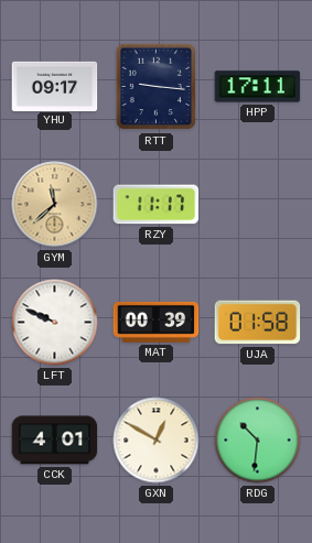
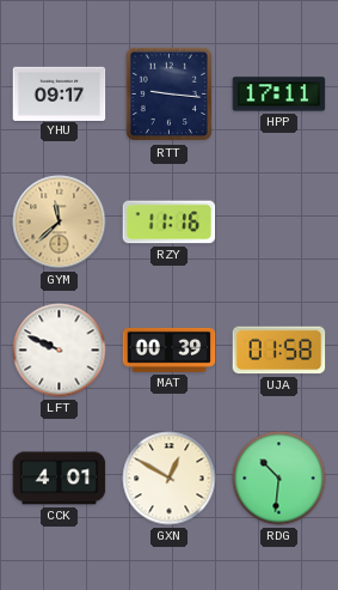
RZY: 11:17 -> 11:16
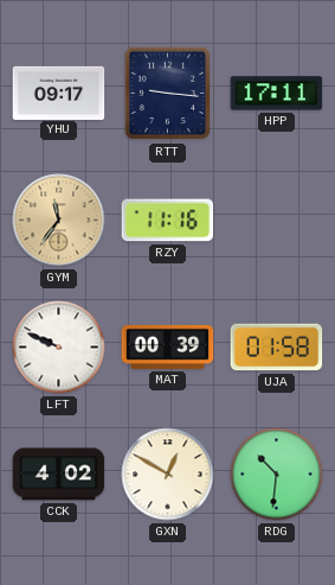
GYM: 11:38 -> 11:36
CCK: 4:01 -> 4:02
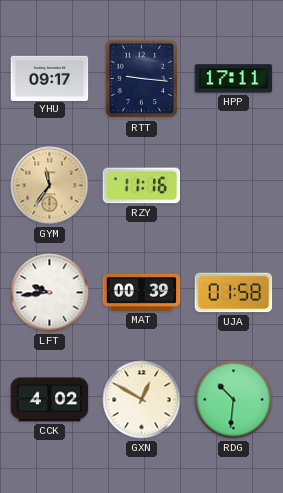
LFT: 9:49 -> 9:44
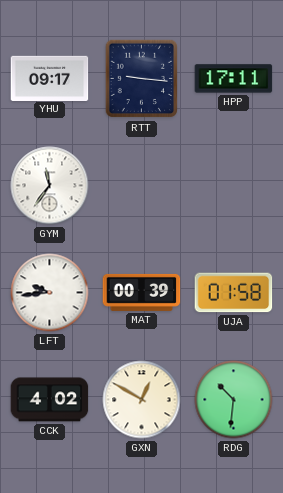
GYM dial: champagne -> white
RZY: 11:16 -> none
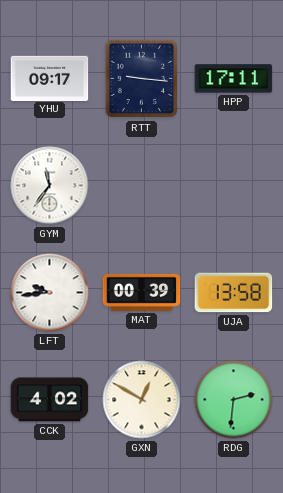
UJA: 01:58 -> 13:58
RDG: 10:31 -> 2:31
